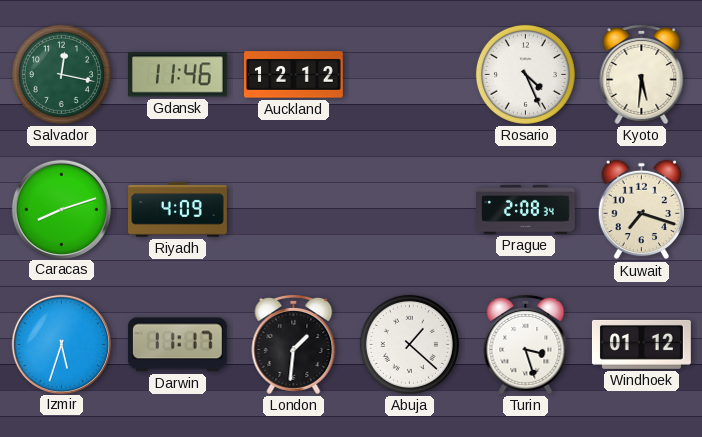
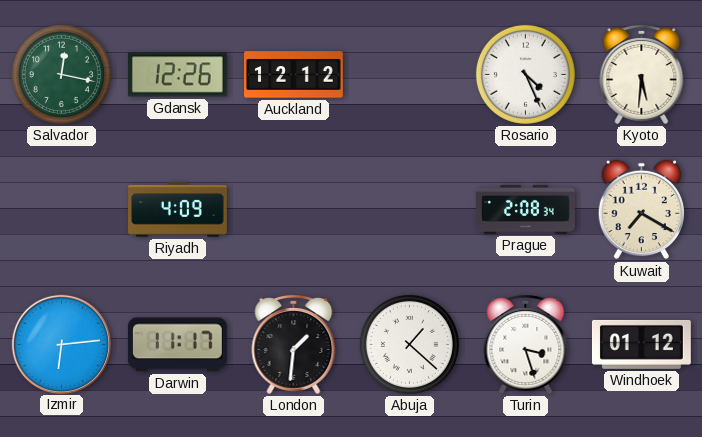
Gdansk: 11:46 -> 12:26
Caracas: 8:12 -> none
Kuwait: 7:18 -> 7:20
Izmir: 5:33 -> 6:14
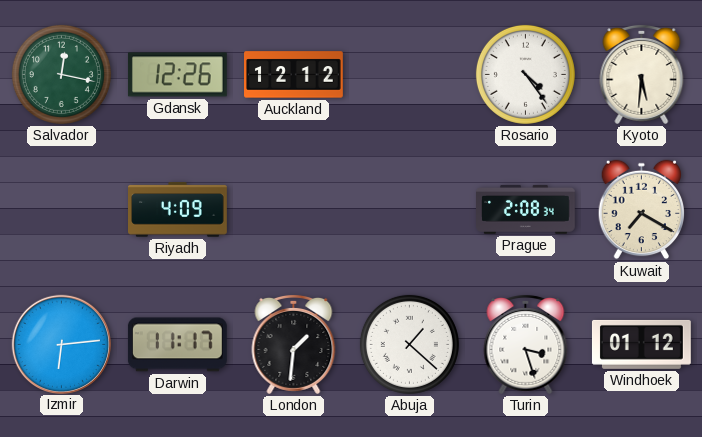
Rosario: 4:26 -> 4:24
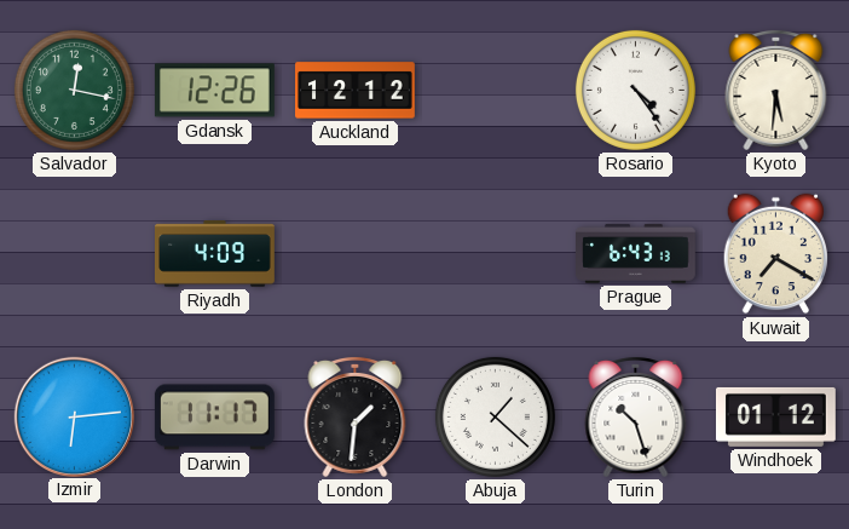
Prague: 2:08 -> 6:43
Turin: 3:27 -> 10:27
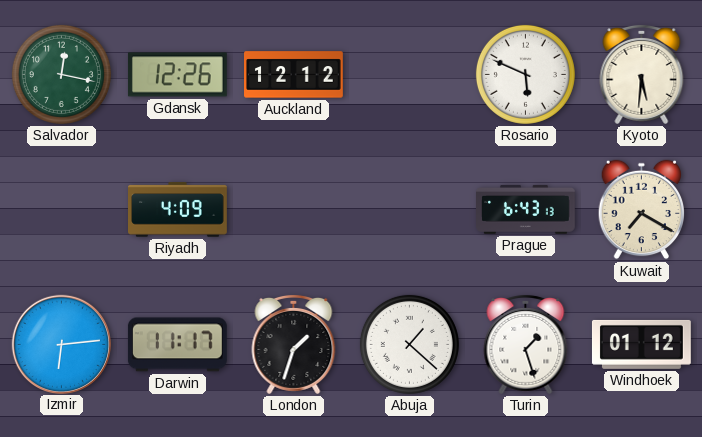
Rosario: 4:24 -> 5:49
London: 1:31 -> 1:33
Turin: 10:27 -> 1:27
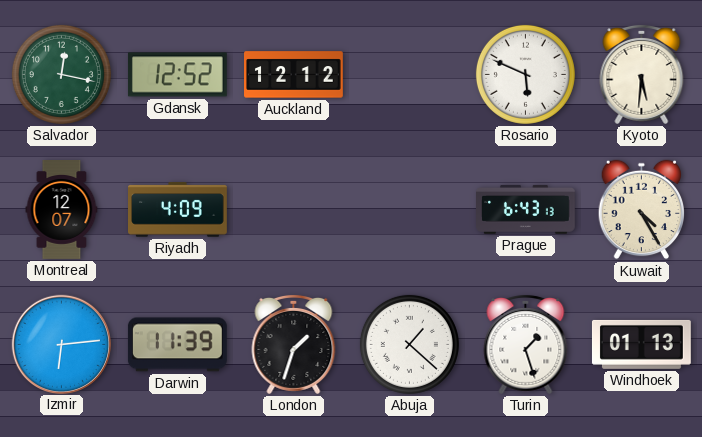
Gdansk: 12:26 -> 12:52
Montreal: none -> 12:07
Kuwait: 7:20 -> 4:25
Darwin: 11:17 -> 11:39
Windhoek: 01:12 -> 01:13
